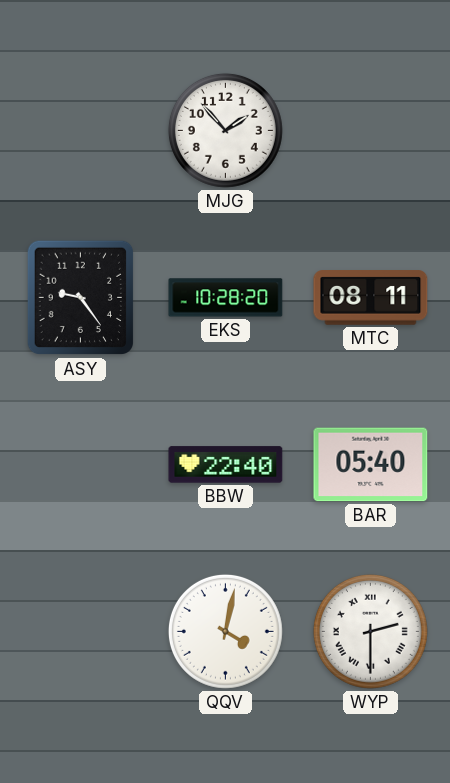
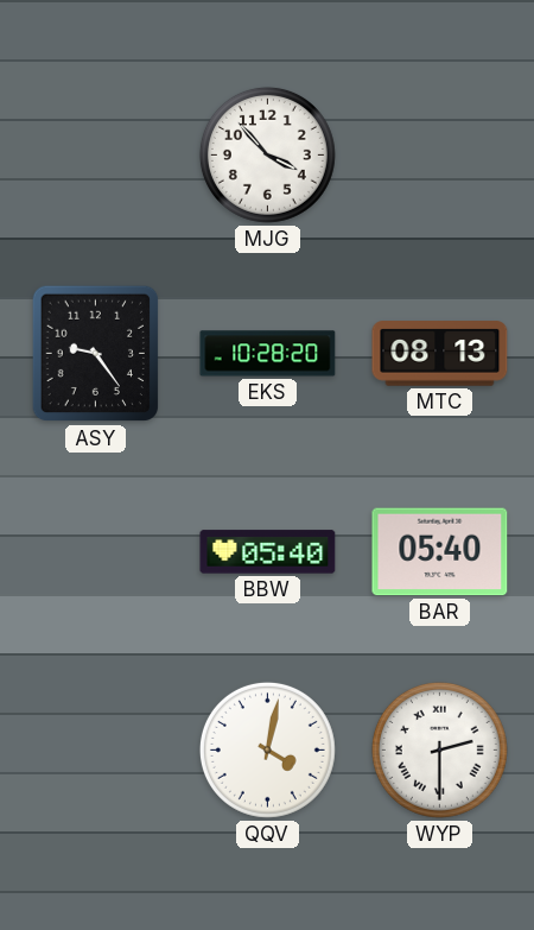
MJG: 1:53 -> 3:53
MTC: 08:11 -> 08:13
BBW: 22:40 -> 05:40
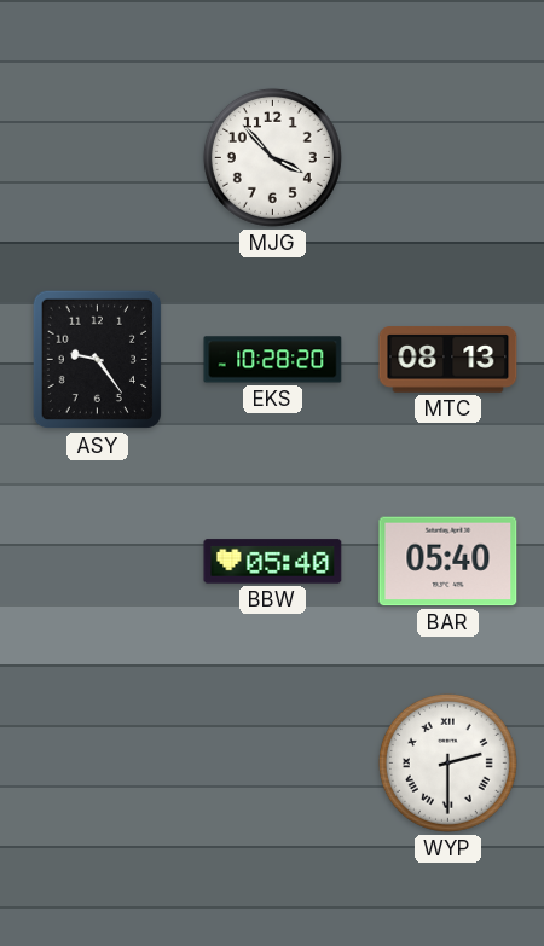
QQV: 4:02 -> none
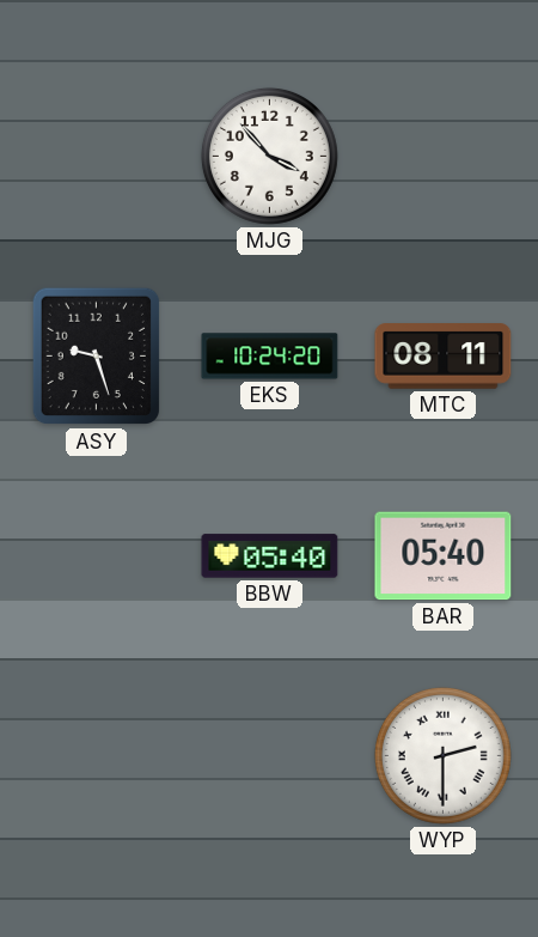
ASY: 9:24 -> 9:27
EKS: 10:28 -> 10:24
MTC: 08:13 -> 08:11
